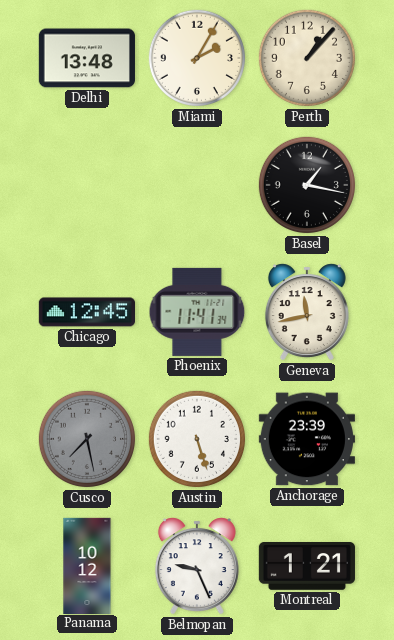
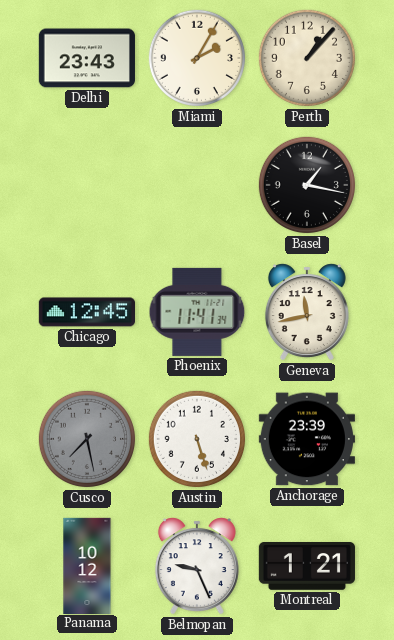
Delhi: 13:48 -> 23:43
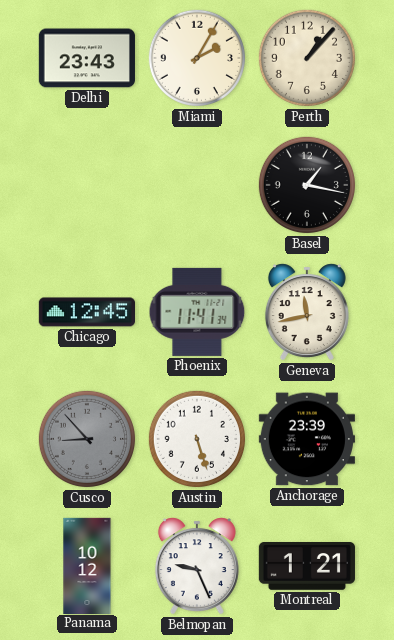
Cusco: 7:28 -> 8:53
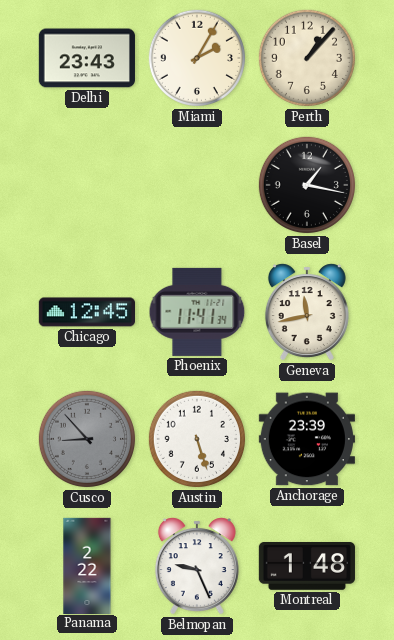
Panama: 10:12 -> 2:22
Montreal: 1:21 -> 1:48
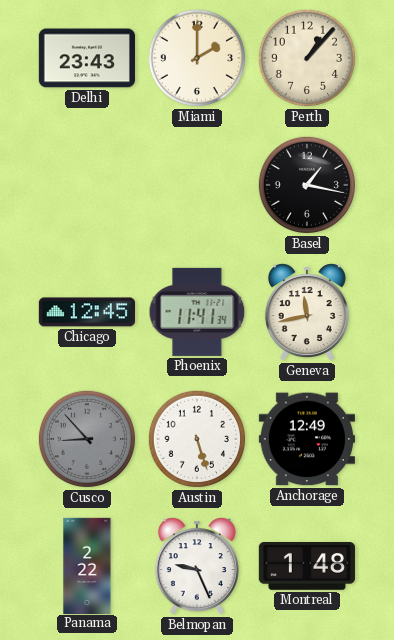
Miami: 2:05 -> 2:00
Anchorage: 23:39 -> 12:49
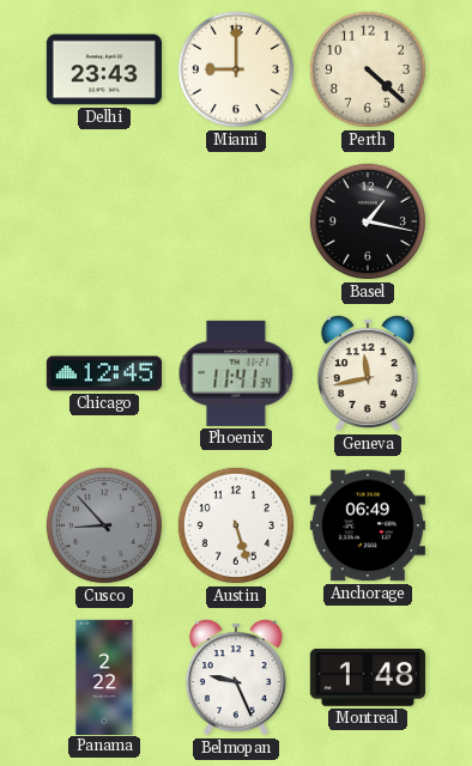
Miami: 2:00 -> 9:00
Perth: 1:07 -> 4:22
Anchorage: 12:49 -> 06:49
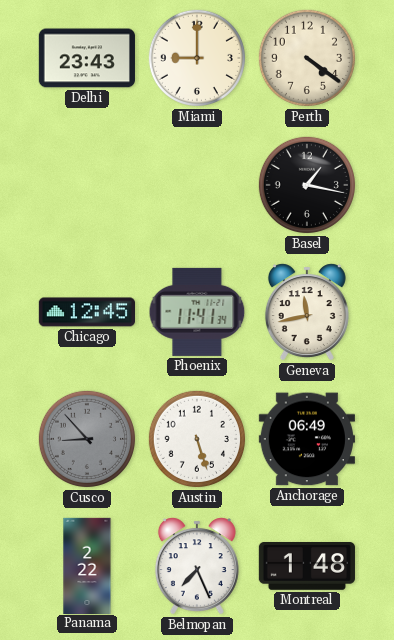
Perth: 4:22 -> 4:21
Belmopan: 9:26 -> 7:26
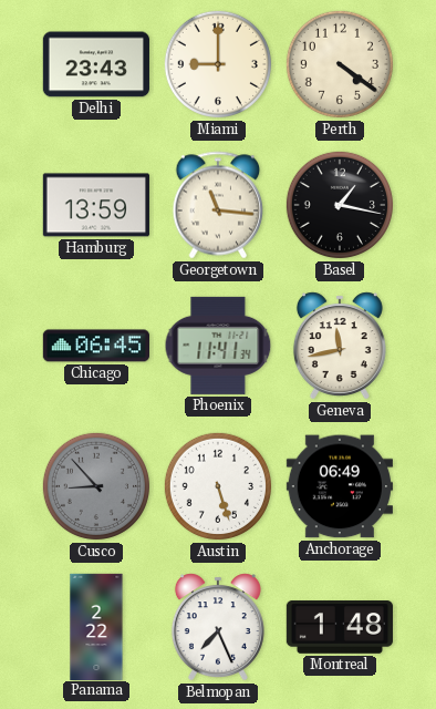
Hamburg: none -> 13:59
Georgetown: none -> 11:16
Chicago: 12:45 -> 06:45
